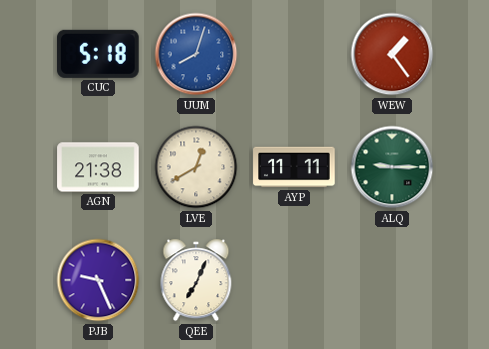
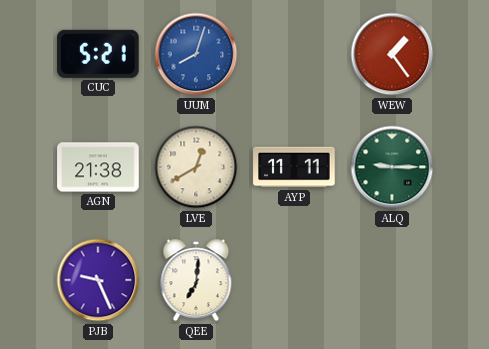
CUC: 5:18 -> 5:21
QEE: 7:04 -> 7:01
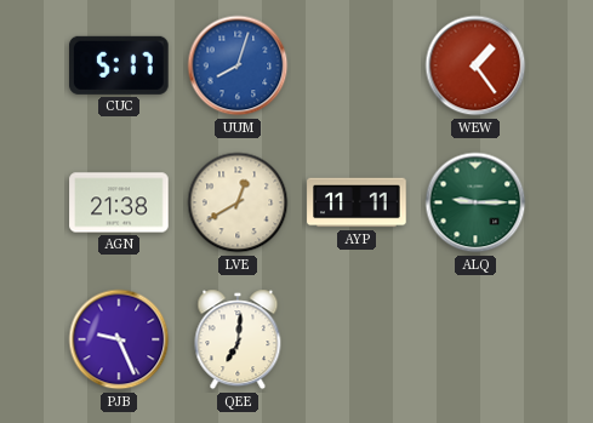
CUC: 5:21 -> 5:17
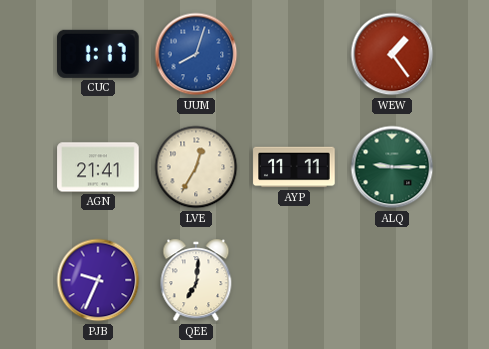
CUC: 5:17 -> 1:17
AGN: 21:38 -> 21:41
LVE: 12:40 -> 12:35
PJB: 9:26 -> 9:34
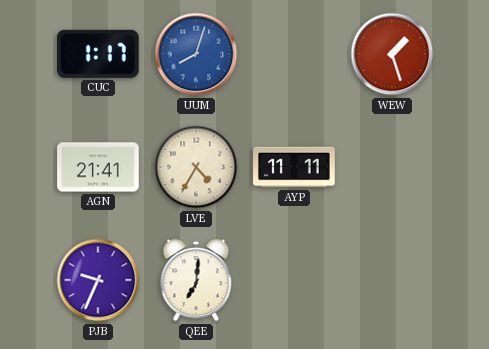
WEW: 1:24 -> 1:27
LVE: 12:35 -> 4:35
ALQ: 9:15 -> none
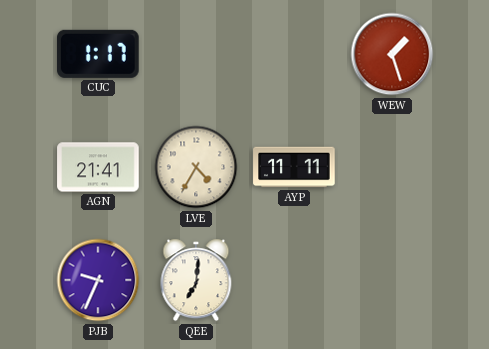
UUM: 8:03 -> none
